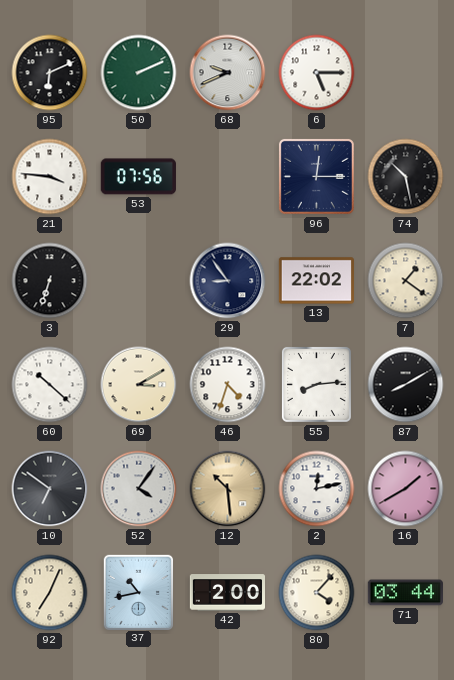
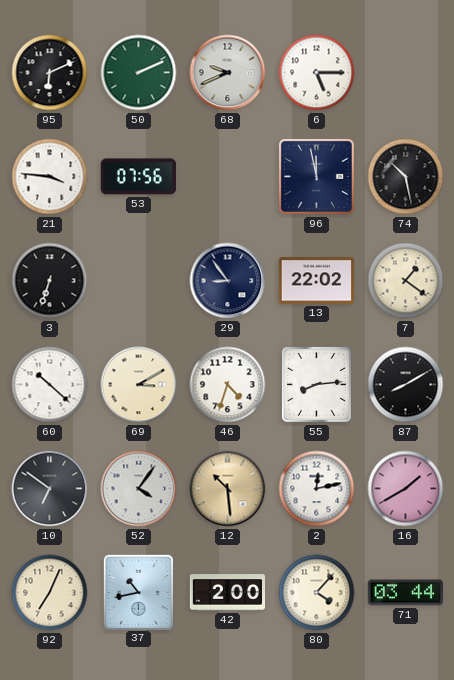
96: 12:15 -> 11:58
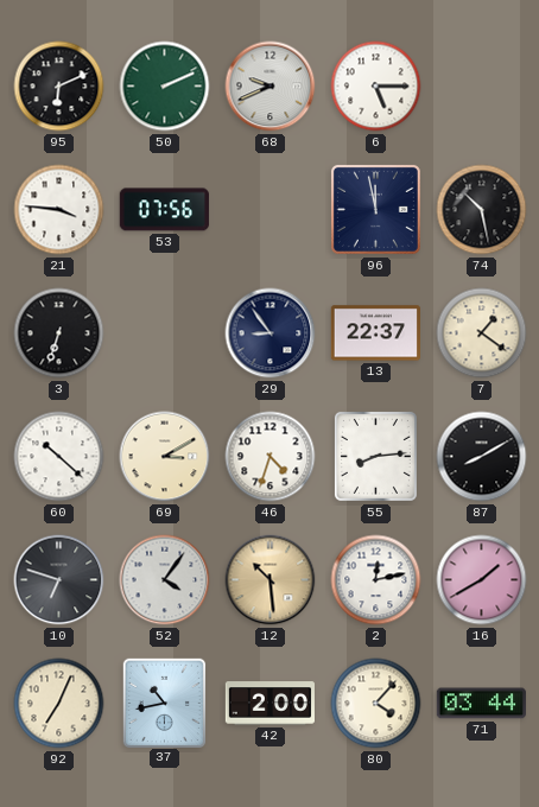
13: 22:02 -> 22:37
10: 6:51 -> 6:48
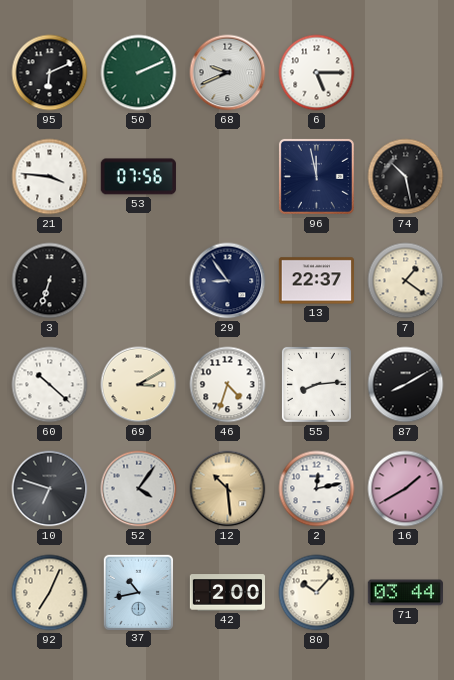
80: 4:07 -> 10:07
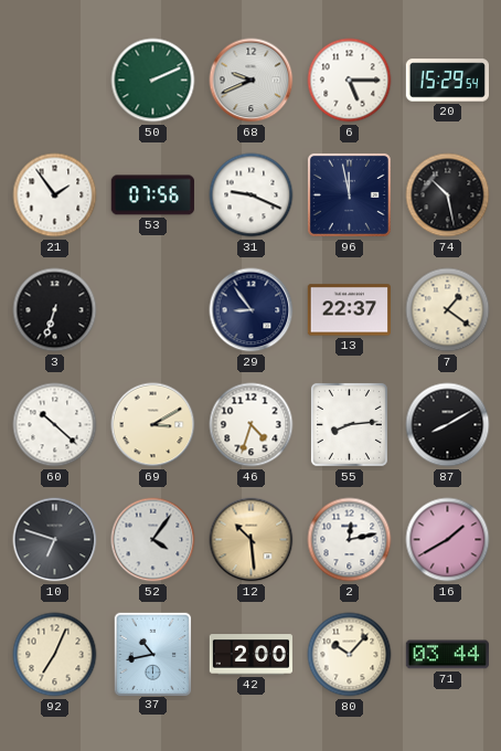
95: 6:11 -> none
20: none -> 15:29
21: 3:46 -> 1:54
31: none -> 9:19
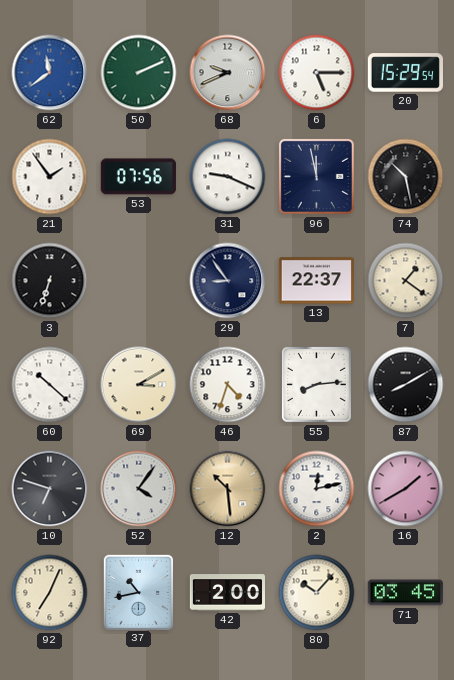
62: none -> 11:39
71: 03:44 -> 03:45
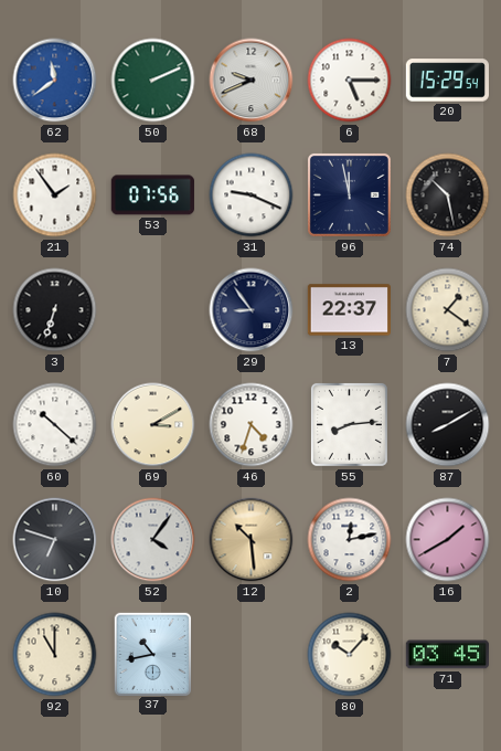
92: 7:04 -> 11:00
42: 2:00 -> none
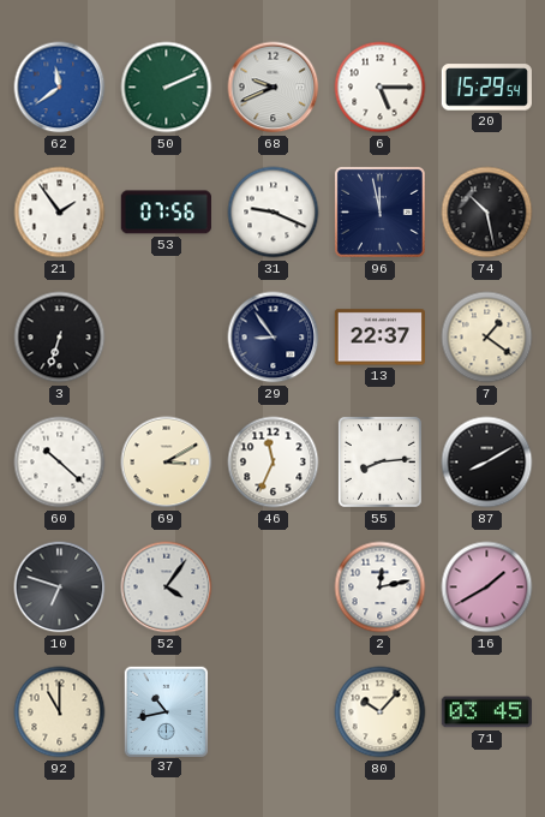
46: 4:33 -> 11:34
12: 10:29 -> none
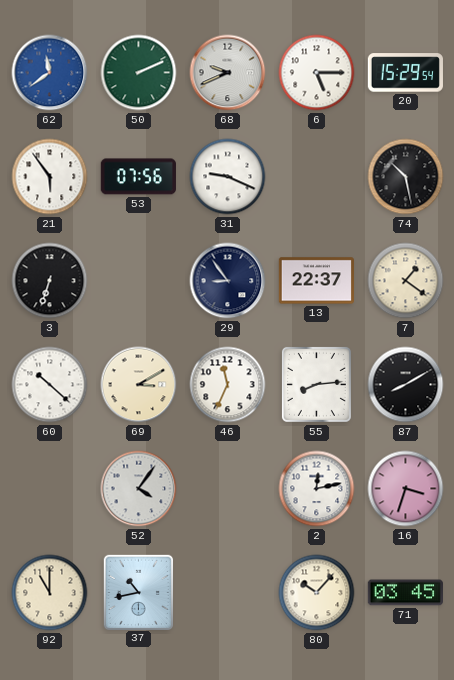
21: 1:54 -> 5:54
96: 11:58 -> none
10: 6:48 -> none
16: 1:40 -> 3:33
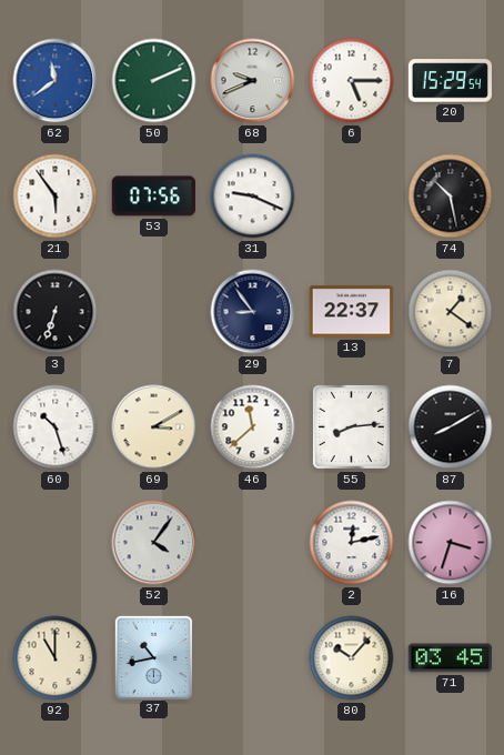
60: 10:22 -> 10:27
46: 11:34 -> 11:38
